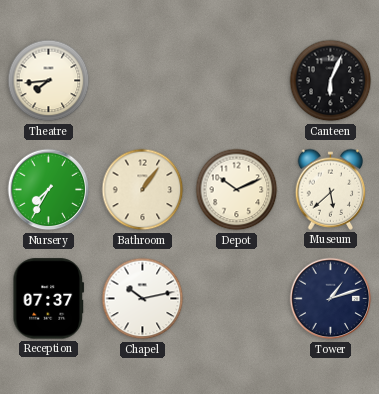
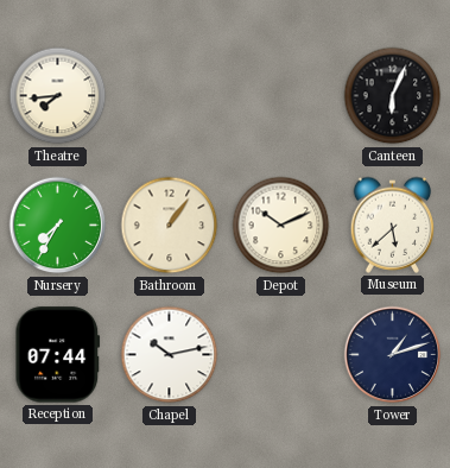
Reception: 07:37 -> 07:44
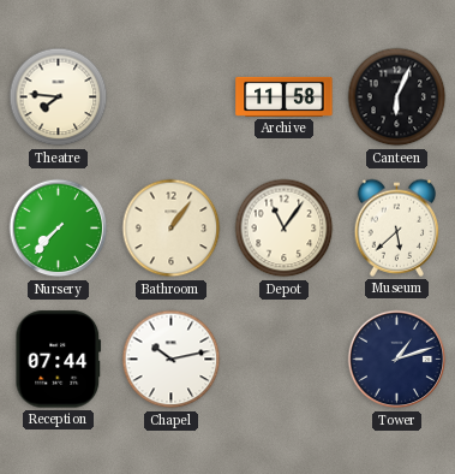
Theatre: 7:44 -> 7:46
Archive: none -> 11:58
Nursery: 7:35 -> 7:37
Depot: 10:11 -> 11:06
